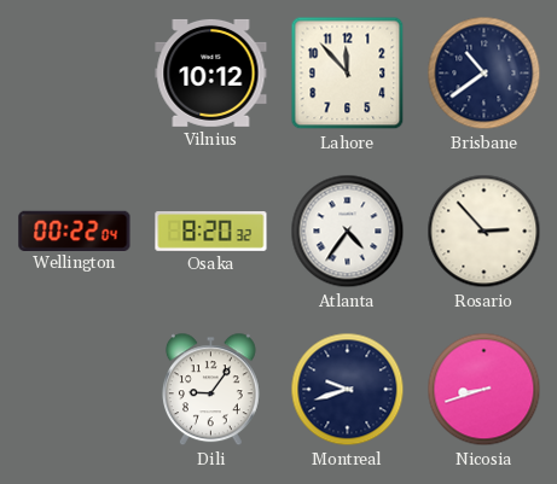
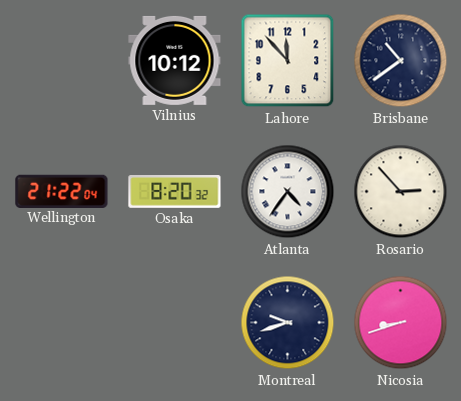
Wellington: 00:22 -> 21:22
Dili: 9:06 -> none
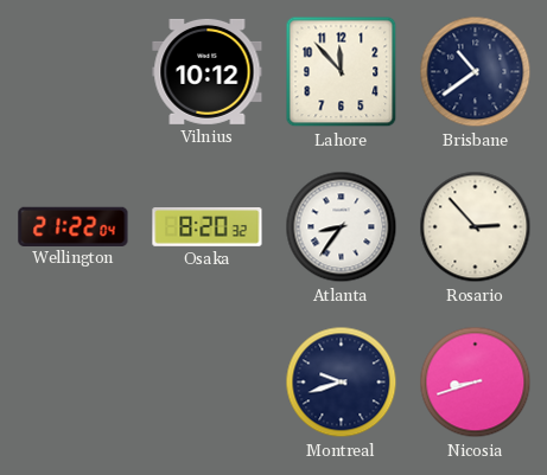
Atlanta: 4:36 -> 8:36
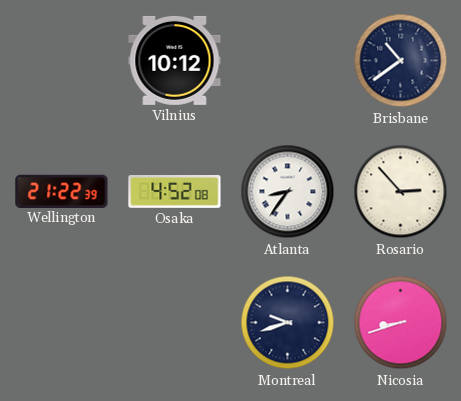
Lahore: 11:53 -> none
Wellington: 21:22:04 -> 21:22:39
Osaka: 8:20 -> 4:52
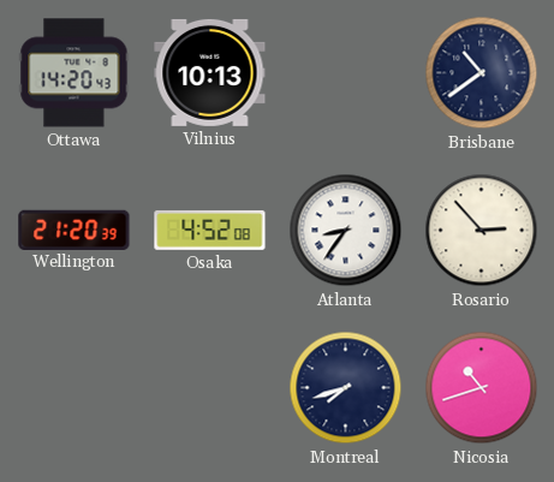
Ottawa: none -> 14:20
Vilnius: 10:12 -> 10:13
Wellington: 21:22 -> 21:20
Montreal: 9:42 -> 7:42
Nicosia: 8:42 -> 10:42
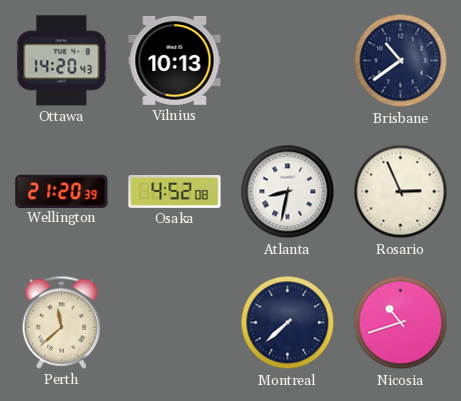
Atlanta: 8:36 -> 8:32
Rosario: 2:53 -> 2:56
Perth: none -> 11:38
Montreal: 7:42 -> 7:38
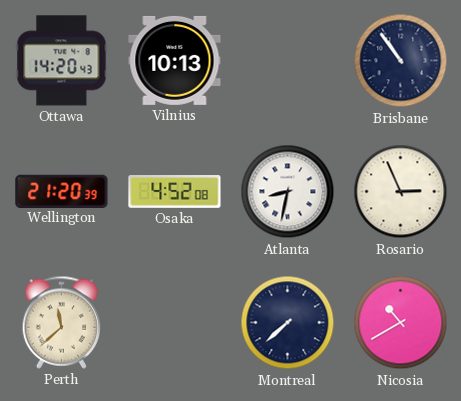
Brisbane: 10:39 -> 10:54
Nicosia: 10:42 -> 10:40
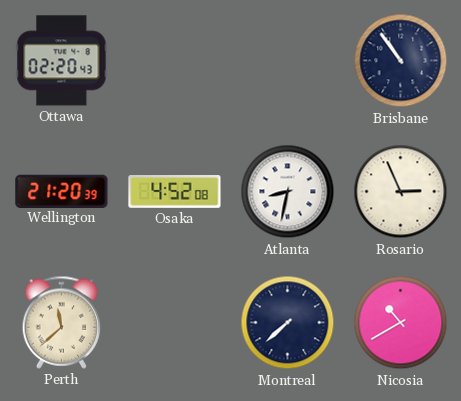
Ottawa: 14:20 -> 02:20
Vilnius: 10:13 -> none
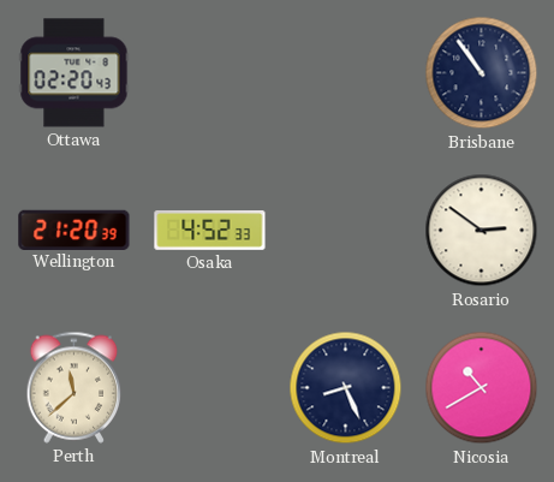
Osaka: 4:52:08 -> 4:52:33
Atlanta: 8:32 -> none
Rosario: 2:56 -> 2:51
Montreal: 7:38 -> 8:26
